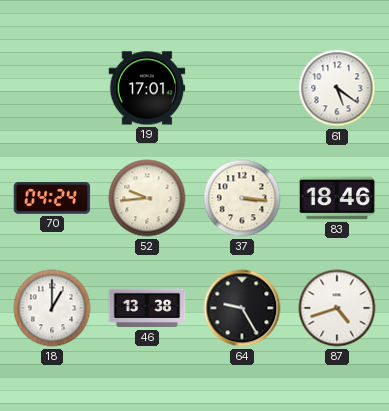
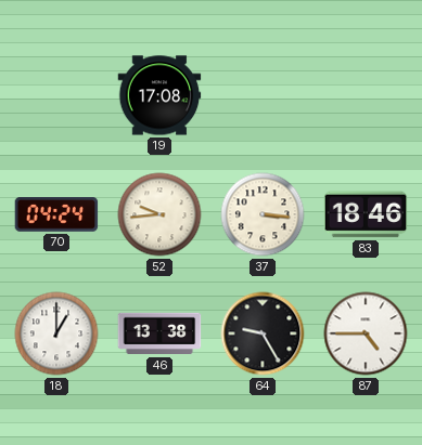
19: 17:01 -> 17:08
61: 5:21 -> none
87: 4:42 -> 4:45
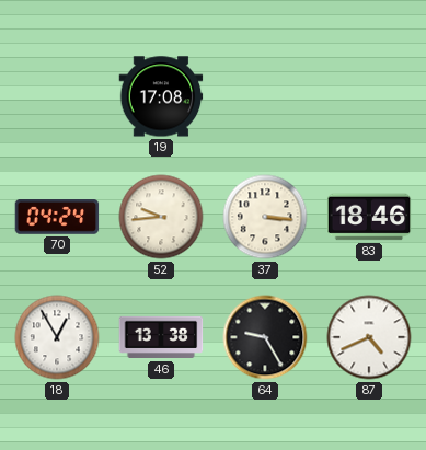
18: 1:00 -> 12:55
87: 4:45 -> 4:41
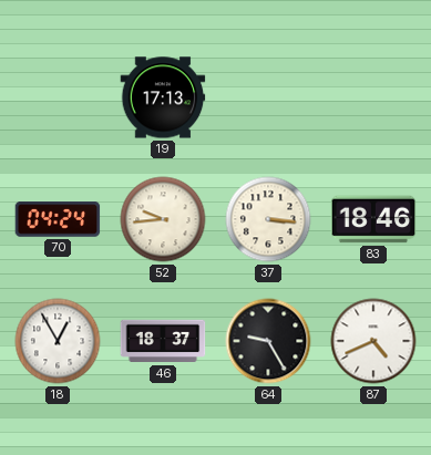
19: 17:08 -> 17:13
46: 13:38 -> 18:37
